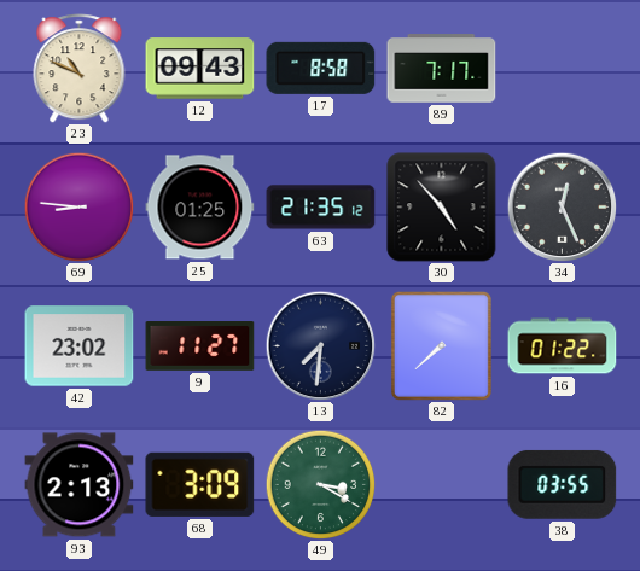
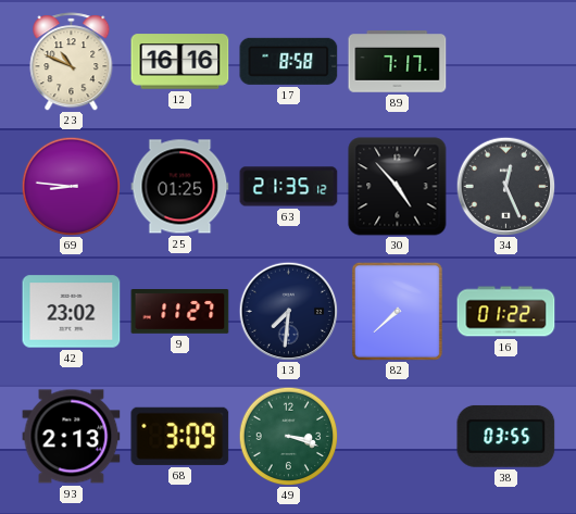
12: 09:43 -> 16:16
49: 3:20 -> 3:18
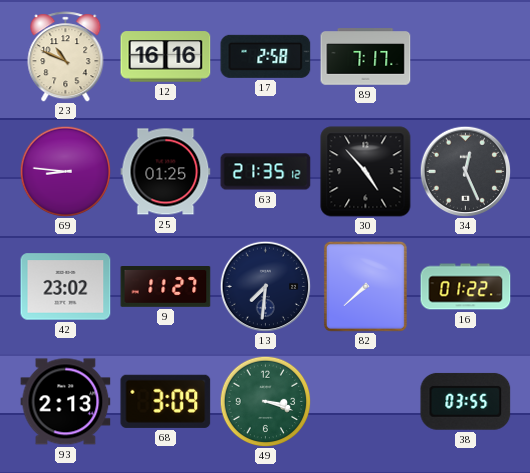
17: 8:58 -> 2:58
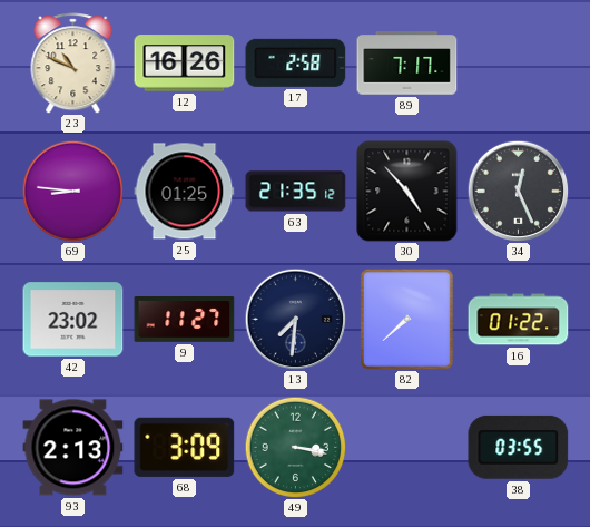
12: 16:16 -> 16:26
49: 3:18 -> 3:17
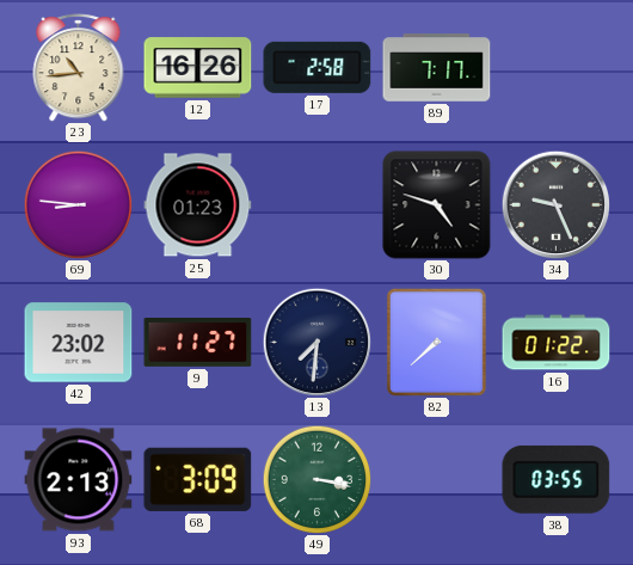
23: 10:49 -> 10:44
25: 01:25 -> 01:23
63: 21:35 -> none
30: 4:53 -> 4:48
34: 12:26 -> 9:26
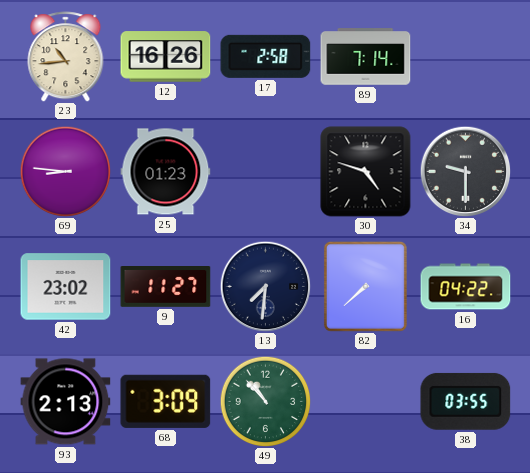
89: 7:17 -> 7:14
34: 9:26 -> 9:30
16: 01:22 -> 04:22
49: 3:17 -> 10:53
